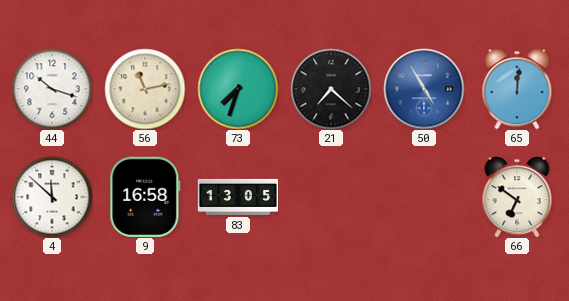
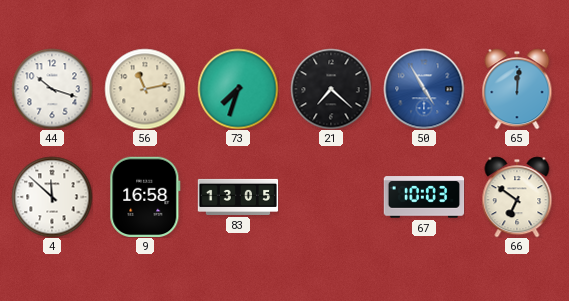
67: none -> 10:03
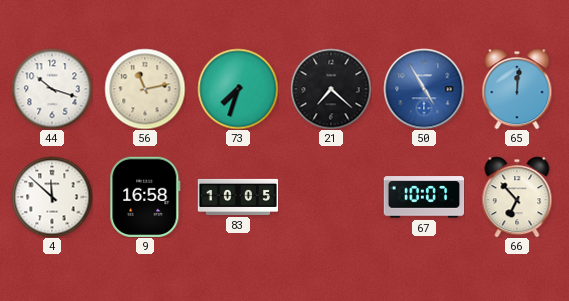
83: 13:05 -> 10:05
67: 10:03 -> 10:07
66: 6:51 -> 6:53
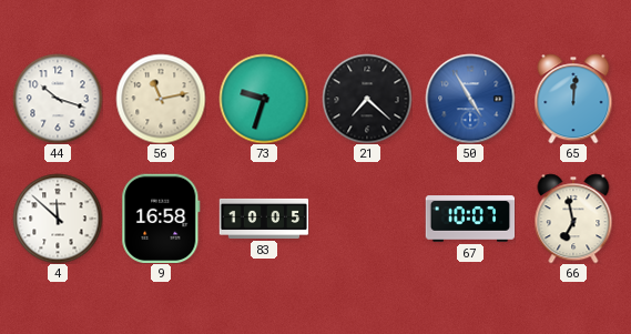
73: 7:33 -> 9:33
66: 6:53 -> 6:58
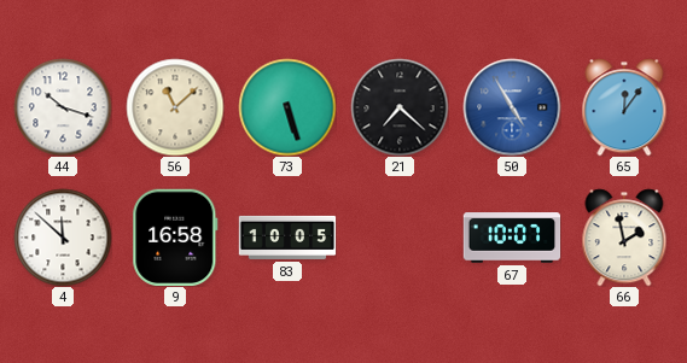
56: 11:13 -> 11:08
73: 9:33 -> 5:27
65: 12:01 -> 12:06
66: 6:58 -> 1:58
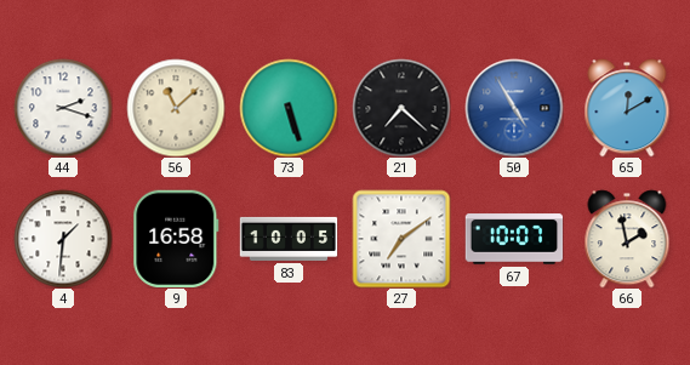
44: 10:18 -> 2:18
65: 12:06 -> 12:10
4: 11:52 -> 1:31
27: none -> 7:09
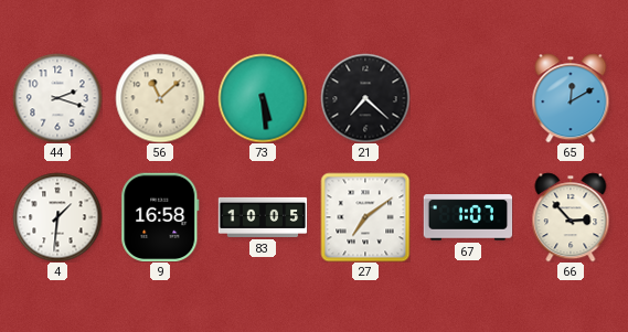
73: 5:27 -> 5:29
50: 4:55 -> none
67: 10:07 -> 1:07
66: 1:58 -> 2:53
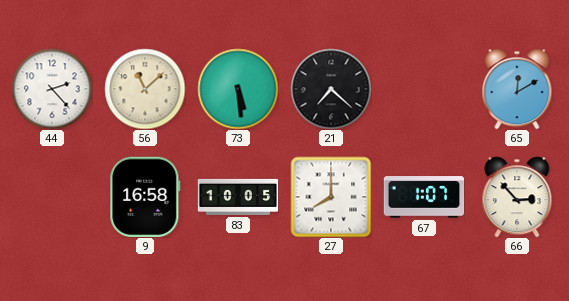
44: 2:18 -> 2:23
4: 1:31 -> none
27: 7:09 -> 8:00
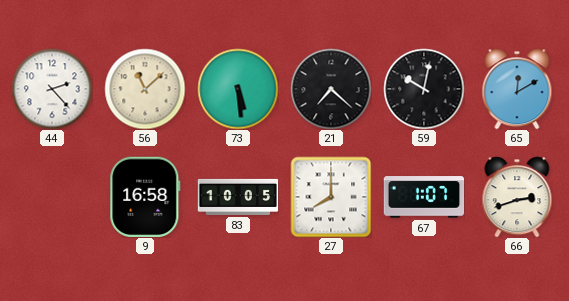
59: none -> 10:02
66: 2:53 -> 2:42
